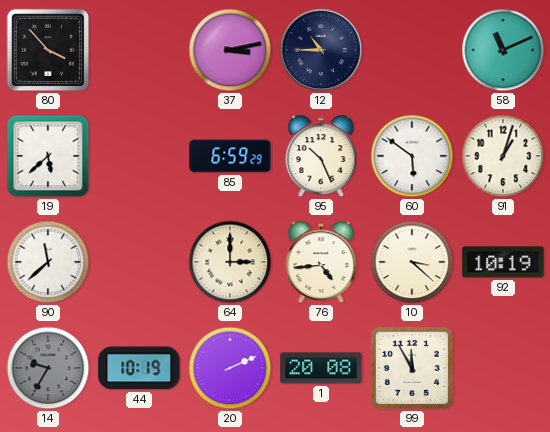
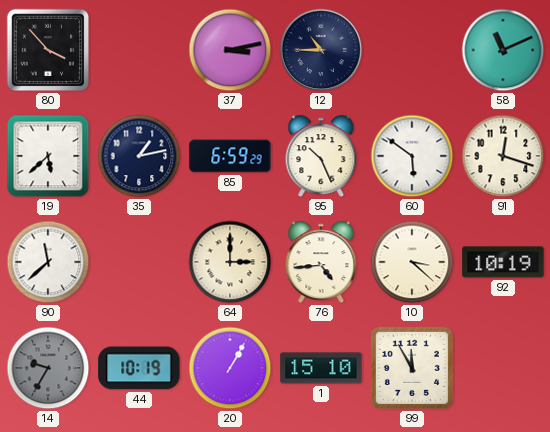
35: none -> 1:13
91: 1:03 -> 12:18
20: 2:11 -> 1:05
1: 20:08 -> 15:10
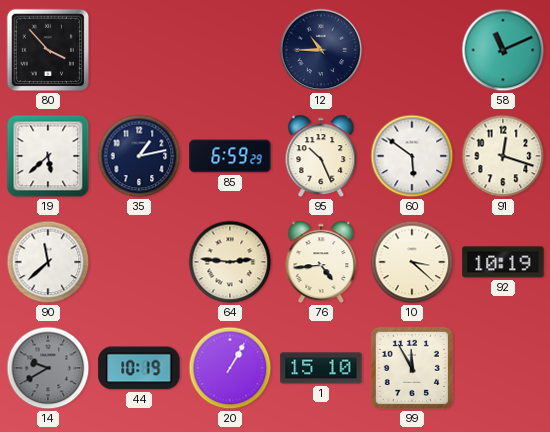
37: 3:13 -> none
64: 3:00 -> 2:46
14: 9:35 -> 9:40
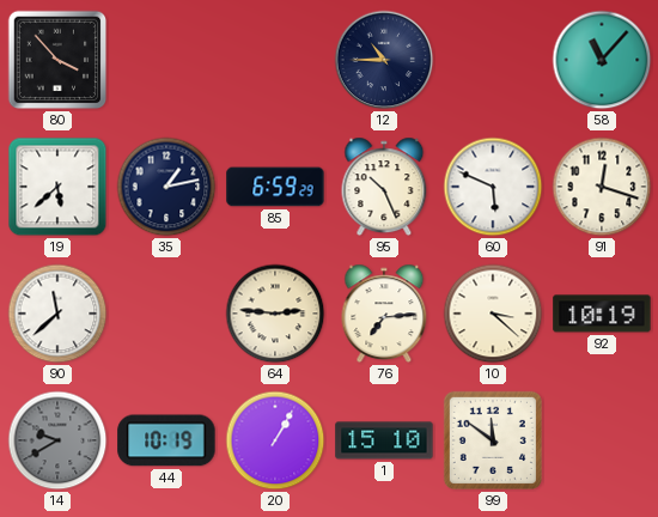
58: 11:11 -> 11:07
60: 5:51 -> 5:49
76: 4:44 -> 7:14
99: 11:55 -> 11:51
